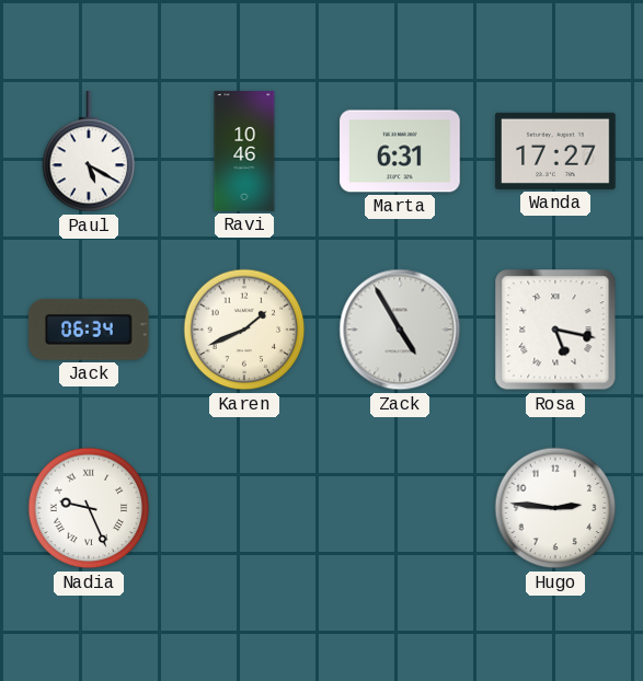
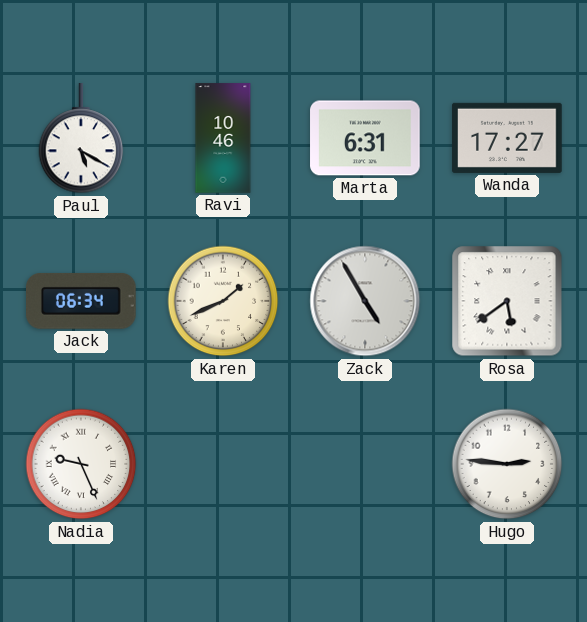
Rosa: 5:17 -> 5:39
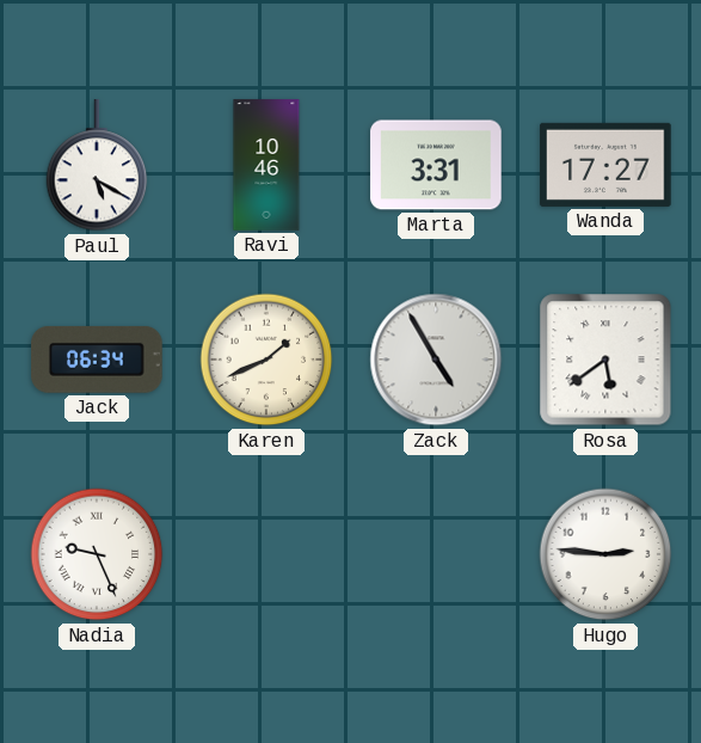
Marta: 6:31 -> 3:31
